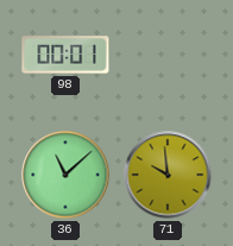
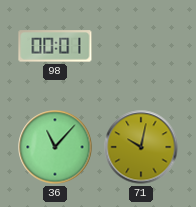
36: 11:08 -> 11:07
71: 9:59 -> 10:02
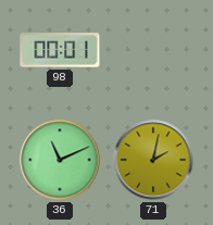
36: 11:07 -> 11:11
71: 10:02 -> 2:02
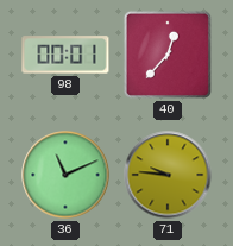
40: none -> 12:37
71: 2:02 -> 9:46
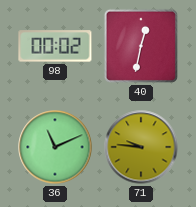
98: 00:01 -> 00:02
40: 12:37 -> 12:32
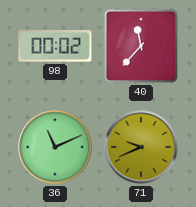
40: 12:32 -> 11:37
71: 9:46 -> 9:41
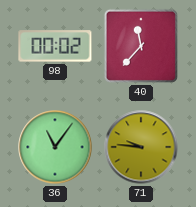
36: 11:11 -> 11:06
71: 9:41 -> 9:46
